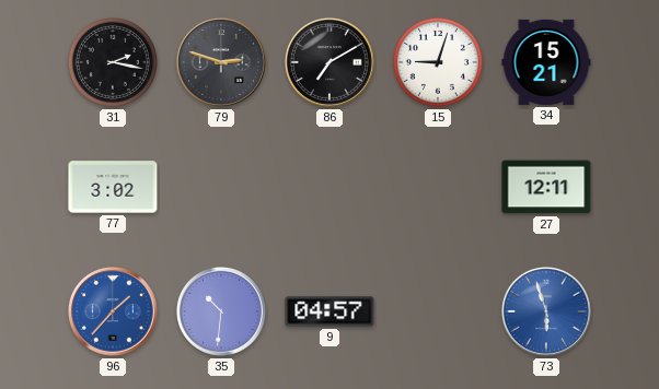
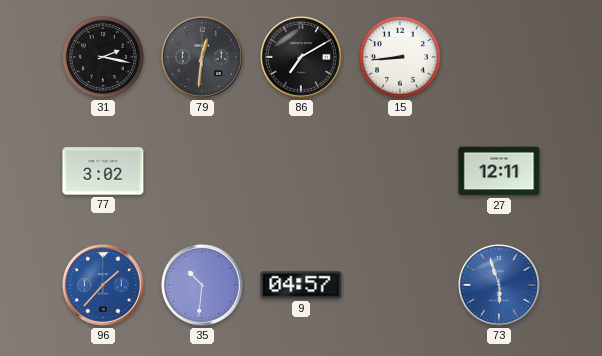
79: 2:48 -> 12:31
15: 9:03 -> 8:44
34: 15:21 -> none
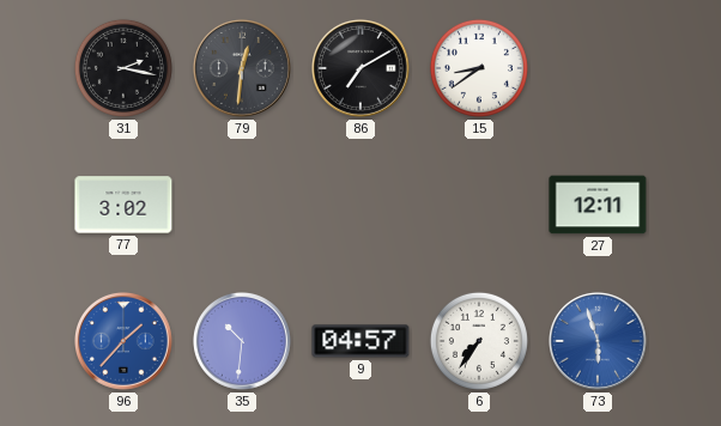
15: 8:44 -> 8:39
6: none -> 7:36
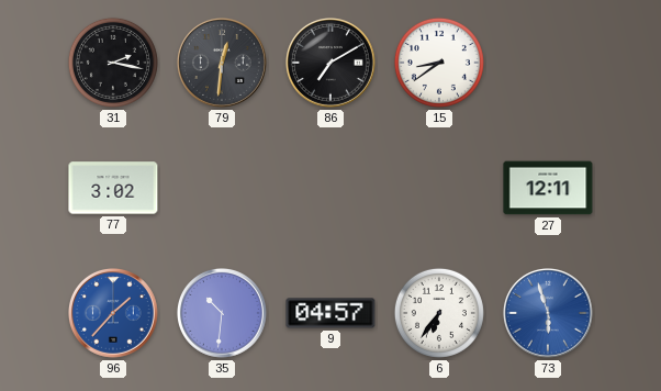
6: 7:36 -> 6:36
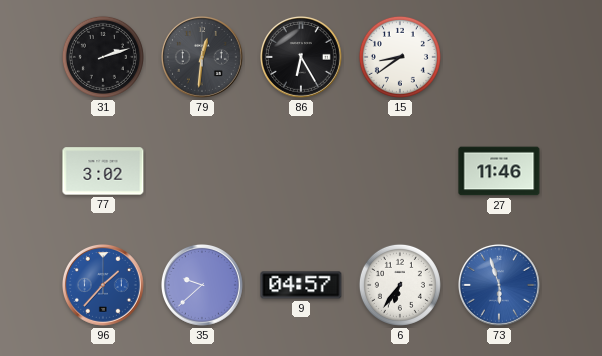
31: 2:17 -> 2:12
86: 7:10 -> 6:25
27: 12:11 -> 11:46
35: 10:31 -> 9:38
